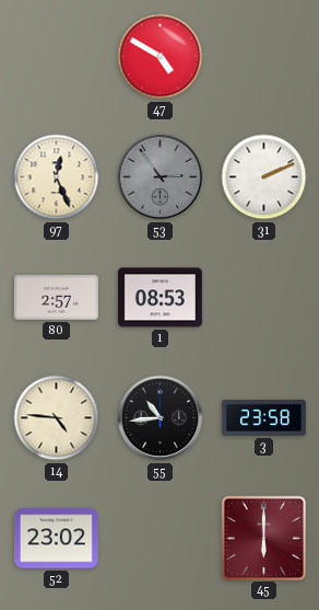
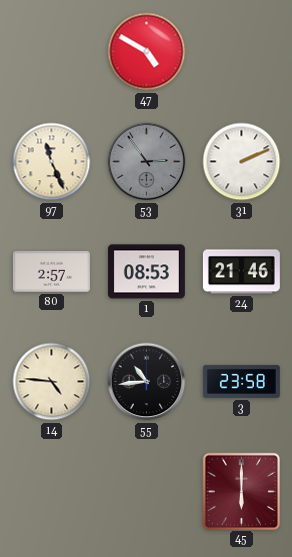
97: 12:26 -> 11:26
24: none -> 21:46
52: 23:02 -> none
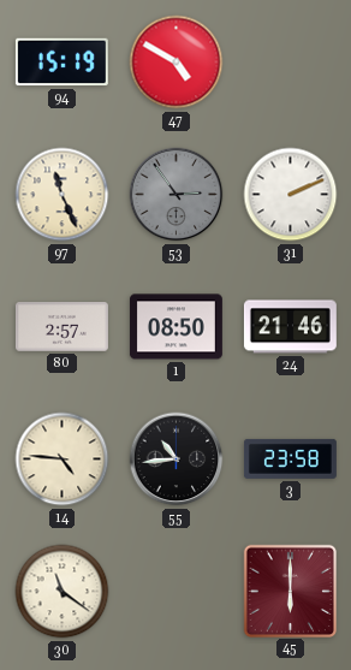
94: none -> 15:19
1: 08:53 -> 08:50
30: none -> 11:21
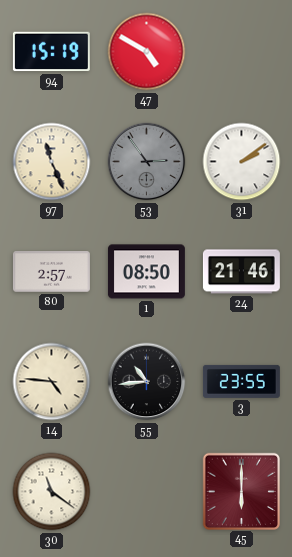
31: 2:11 -> 2:09
3: 23:58 -> 23:55
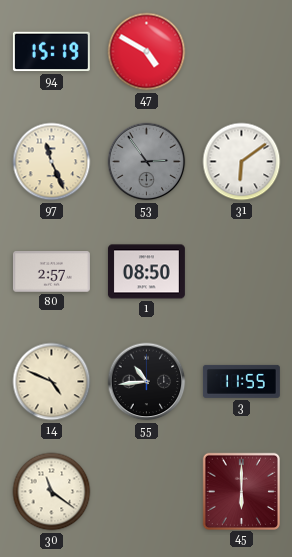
31: 2:09 -> 6:09
24: 21:46 -> none
14: 4:46 -> 4:49
3: 23:55 -> 11:55
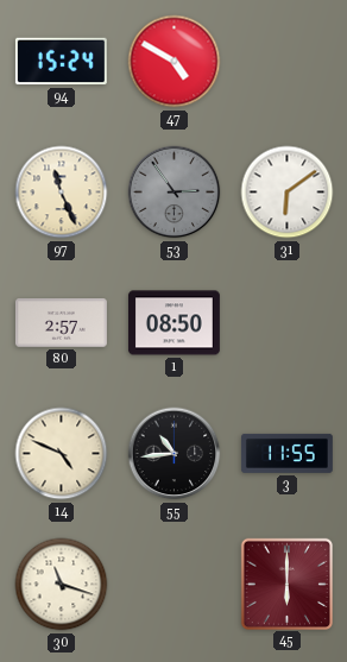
94: 15:19 -> 15:24
30: 11:21 -> 11:18
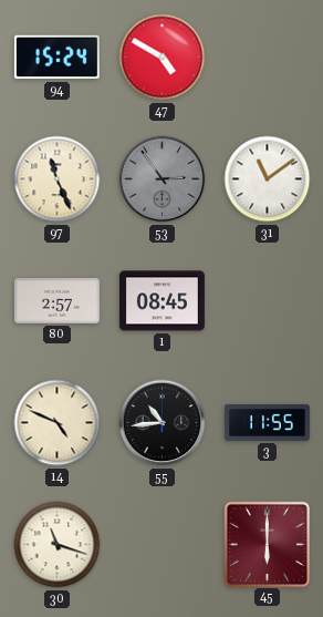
31: 6:09 -> 11:09
1: 08:50 -> 08:45
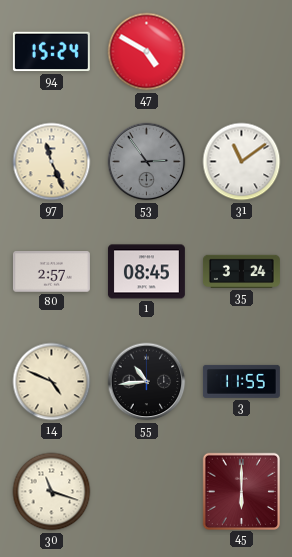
35: none -> 3:24
